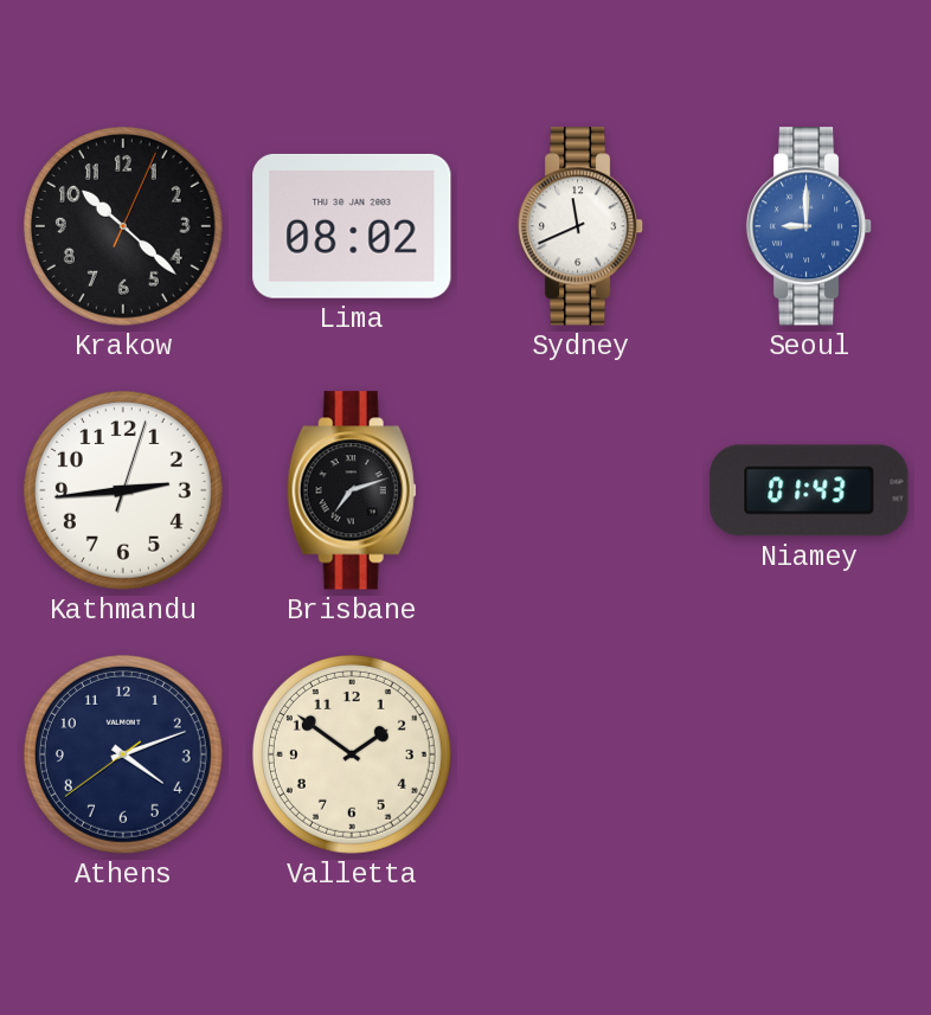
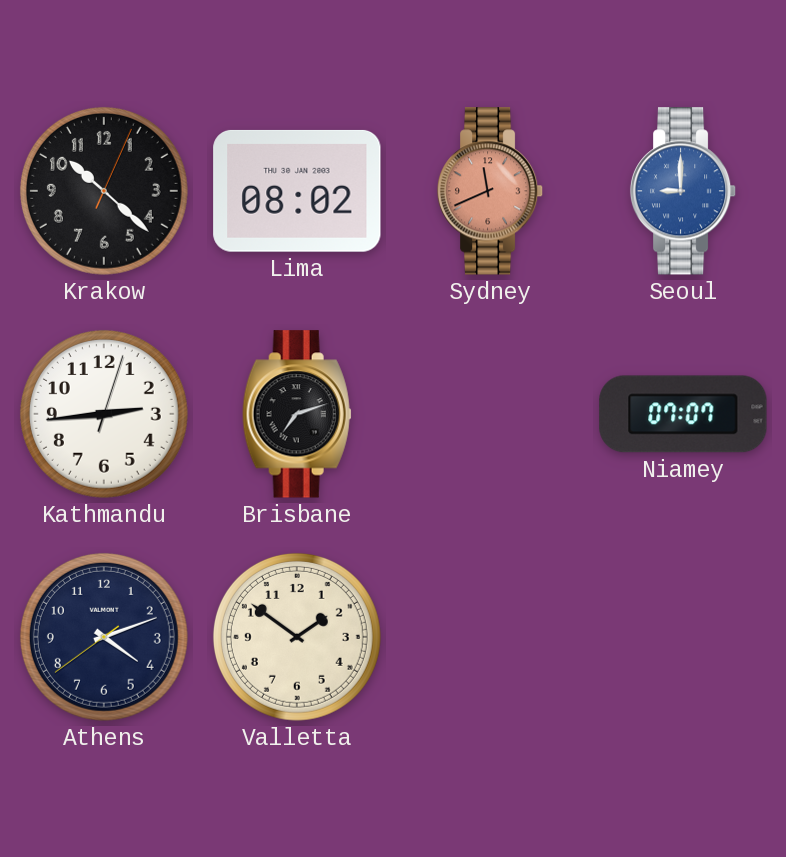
Sydney dial: white -> salmon
Niamey: 01:43 -> 07:07
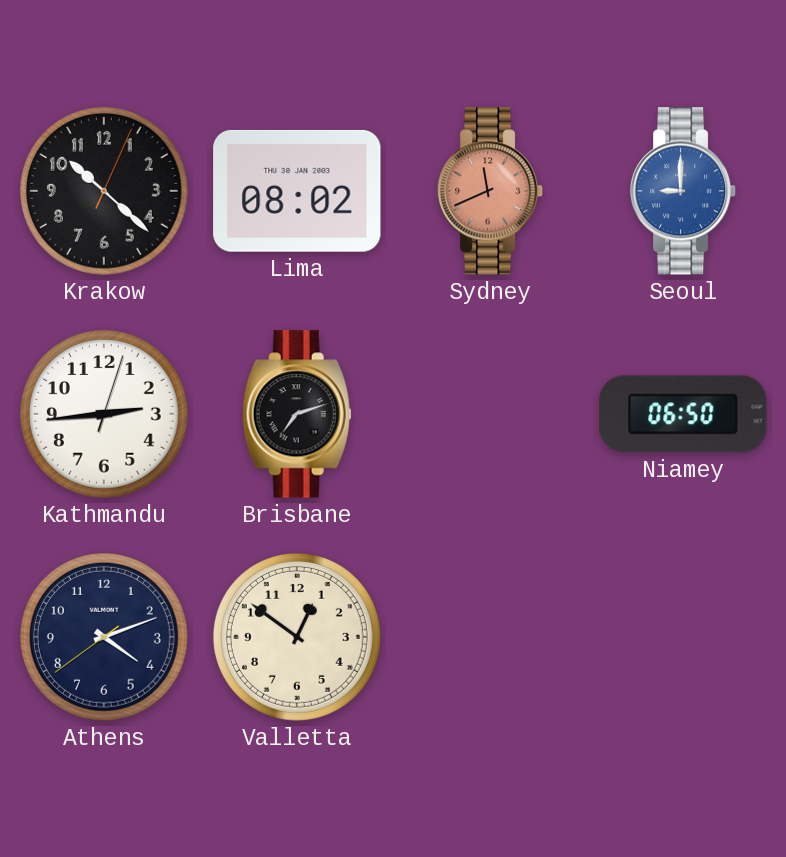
Niamey: 07:07 -> 06:50
Valletta: 1:51 -> 12:51
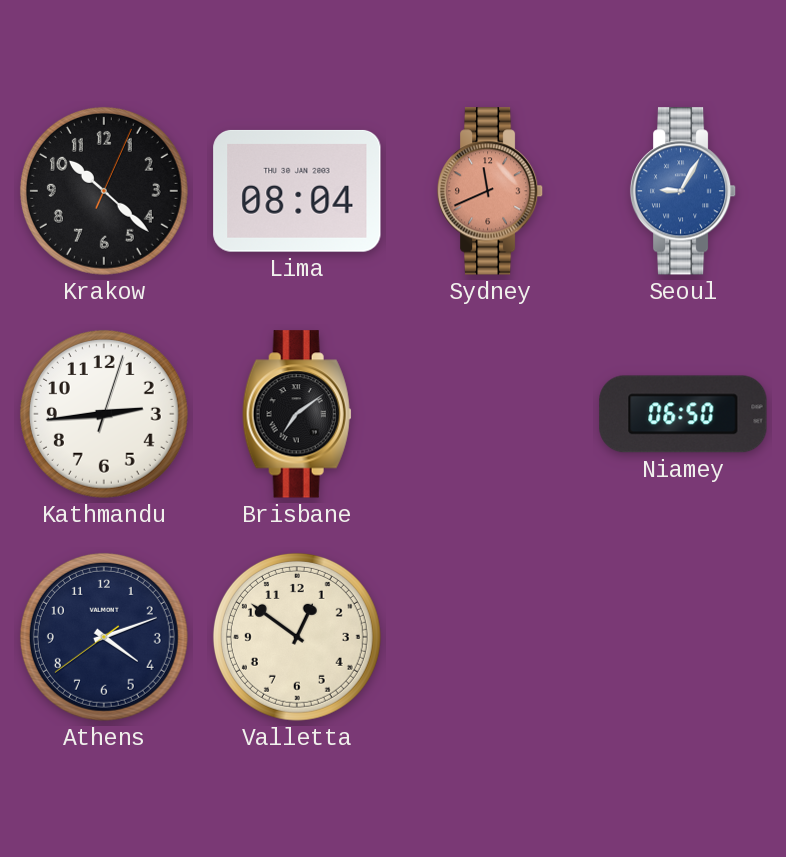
Lima: 08:02 -> 08:04
Seoul: 9:00 -> 9:05
Brisbane: 7:12 -> 7:09
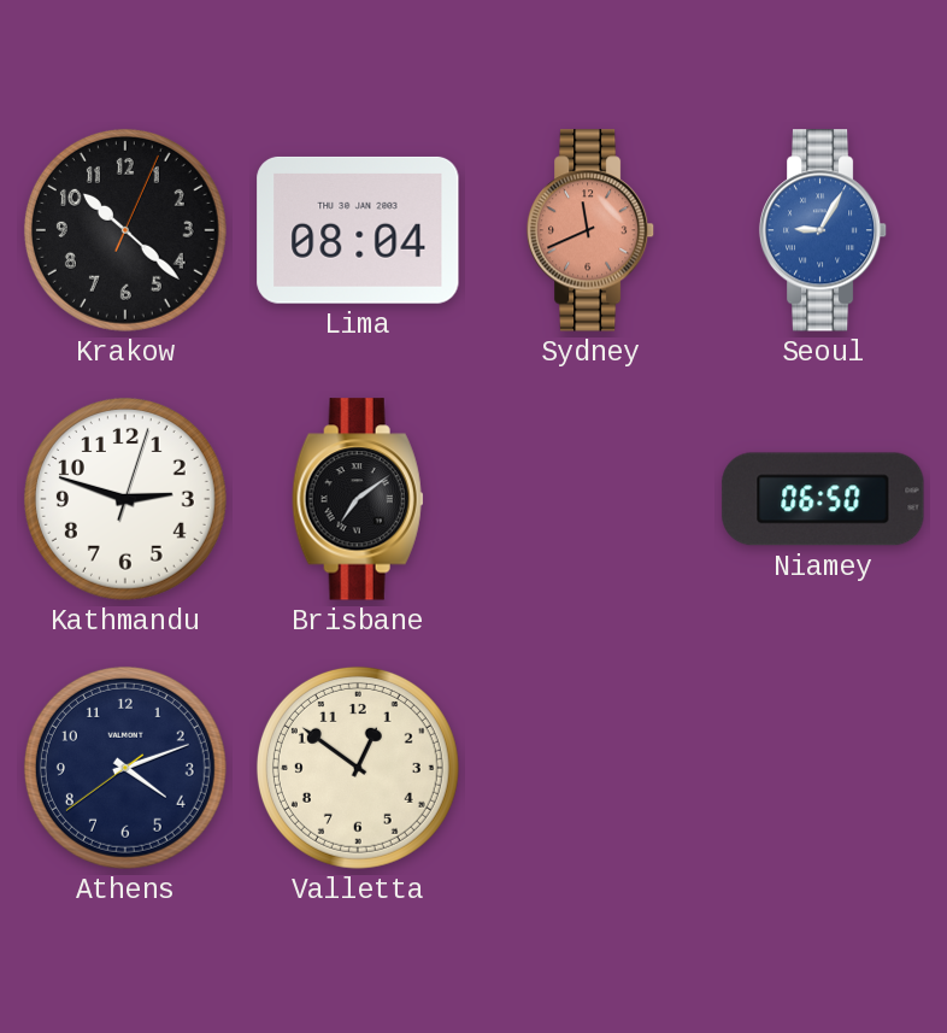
Kathmandu: 2:44 -> 2:48
